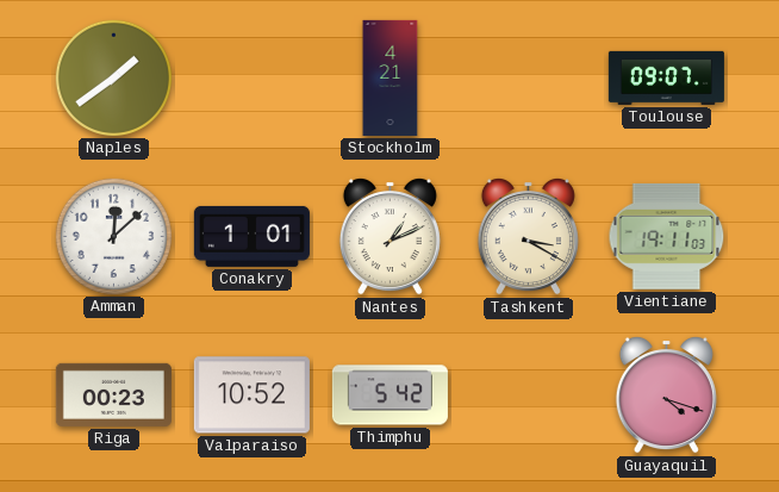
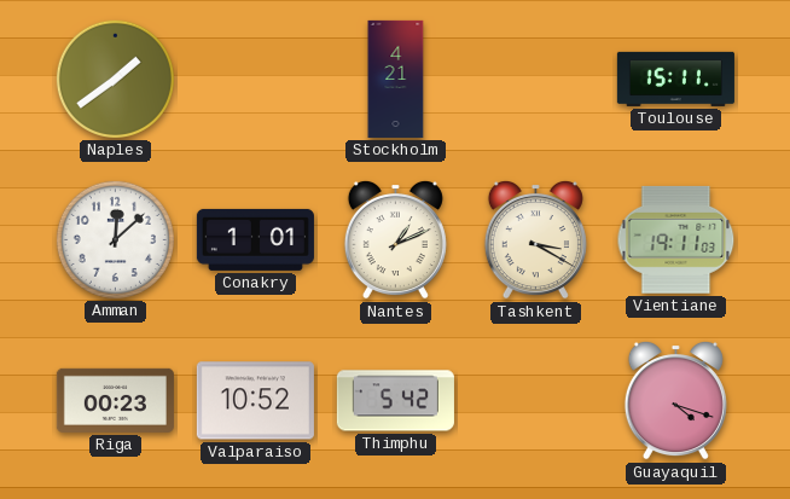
Toulouse: 09:07 -> 15:11
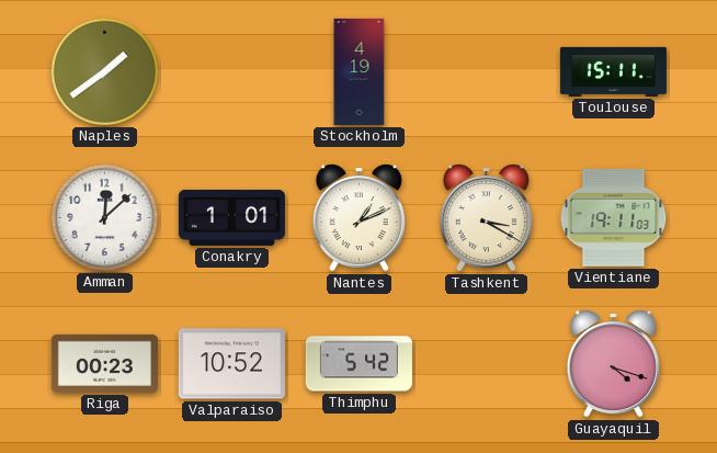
Stockholm: 4:21 -> 4:19
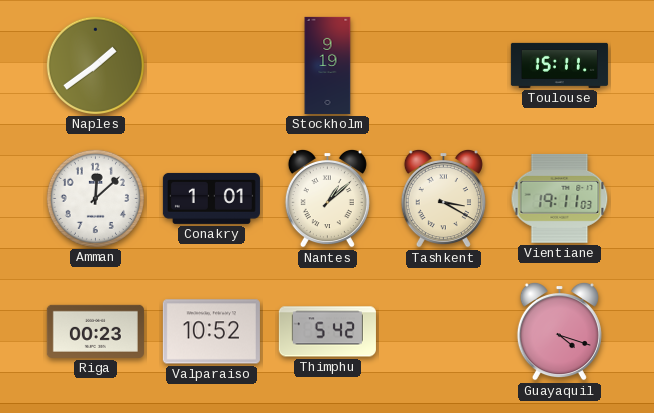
Stockholm: 4:19 -> 9:19
Nantes: 1:11 -> 1:08
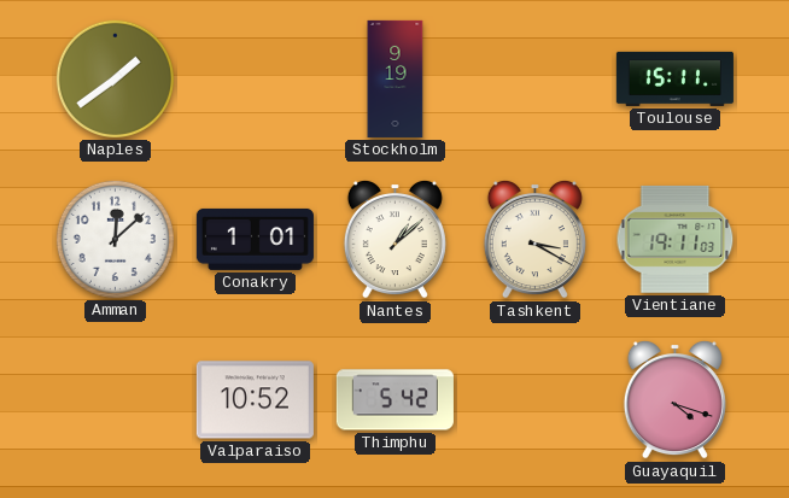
Riga: 00:23 -> none
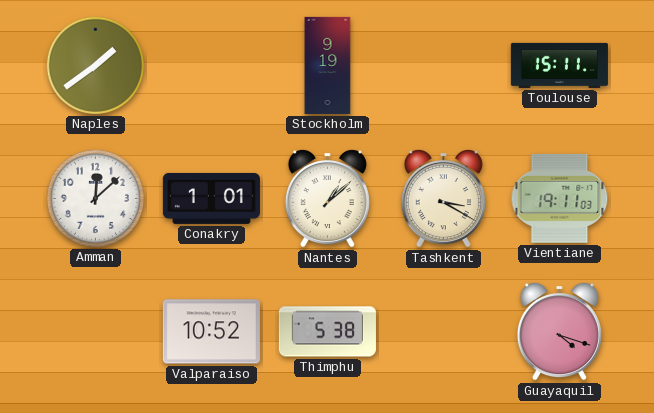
Thimphu: 5:42 -> 5:38
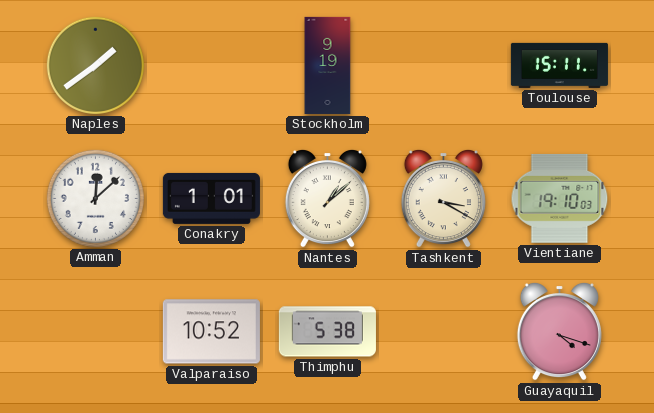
Vientiane: 19:11 -> 19:10
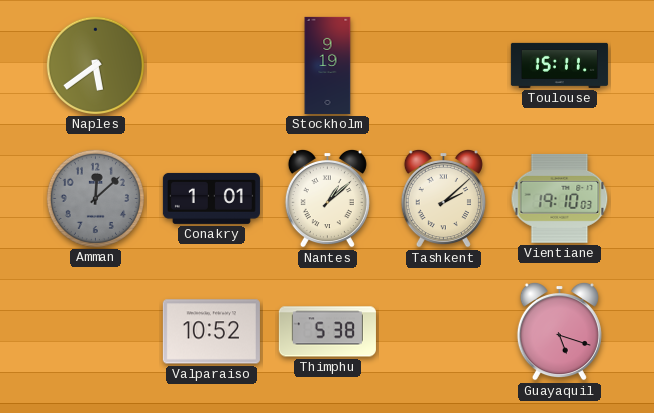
Naples: 1:39 -> 5:39
Amman dial: white -> grey
Tashkent: 3:20 -> 2:08
Guayaquil: 4:18 -> 5:18
